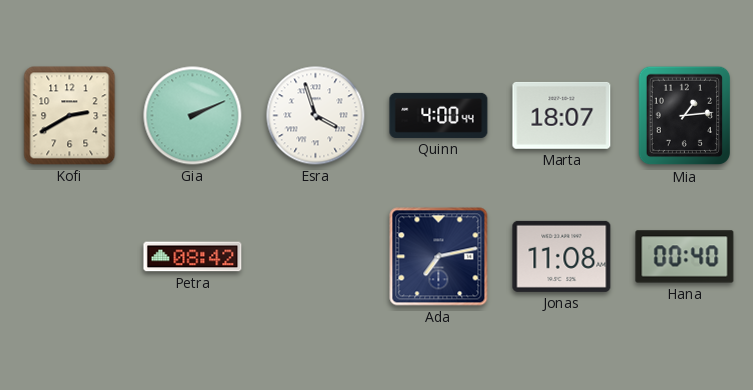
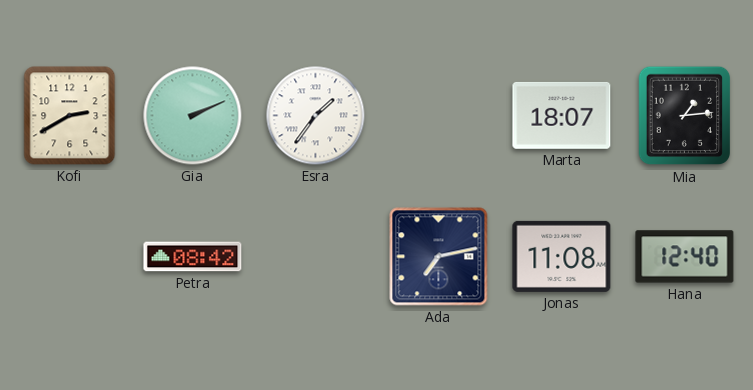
Esra: 3:57 -> 1:36
Quinn: 4:00 -> none
Hana: 00:40 -> 12:40
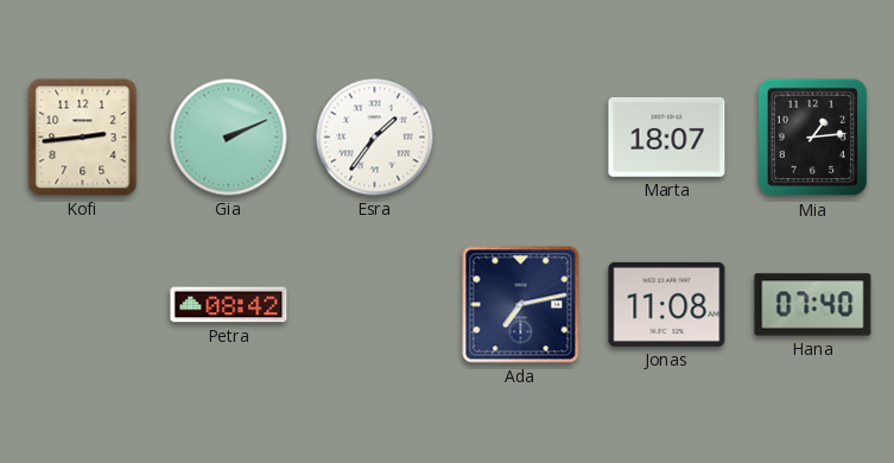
Kofi: 2:40 -> 2:44
Hana: 12:40 -> 07:40
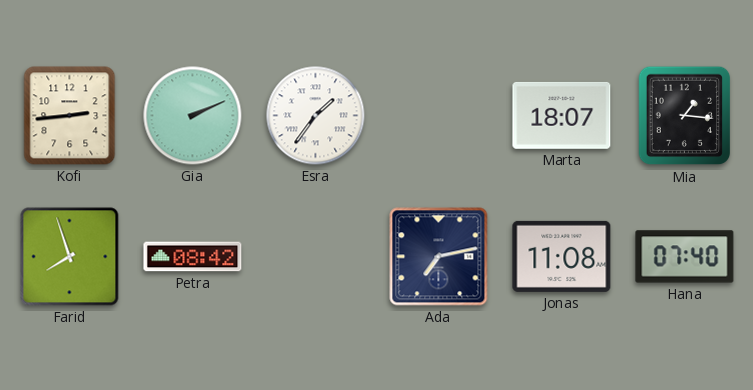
Mia: 1:14 -> 1:16
Farid: none -> 7:57
